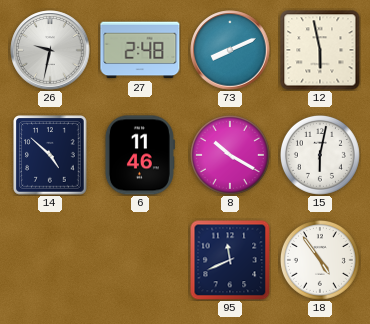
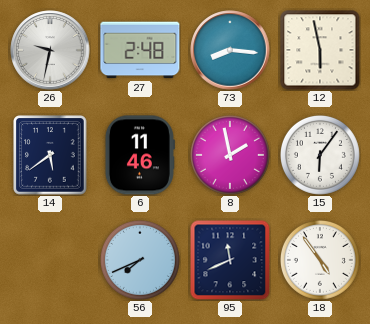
73: 8:11 -> 8:16
14: 4:52 -> 5:39
8: 10:20 -> 1:58
15: 6:02 -> 6:06
56: none -> 7:41
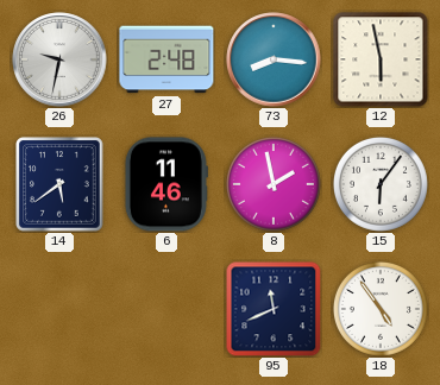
56: 7:41 -> none
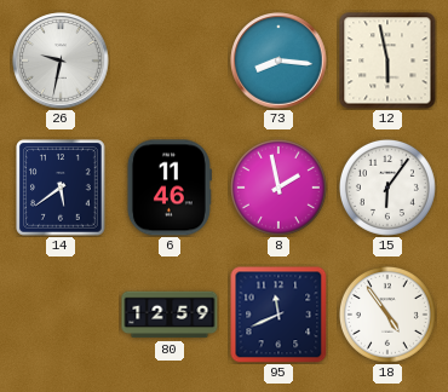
27: 2:48 -> none
80: none -> 12:59
